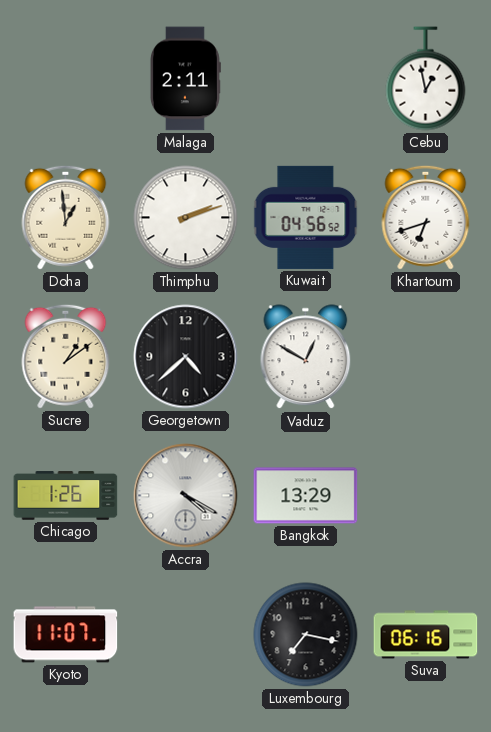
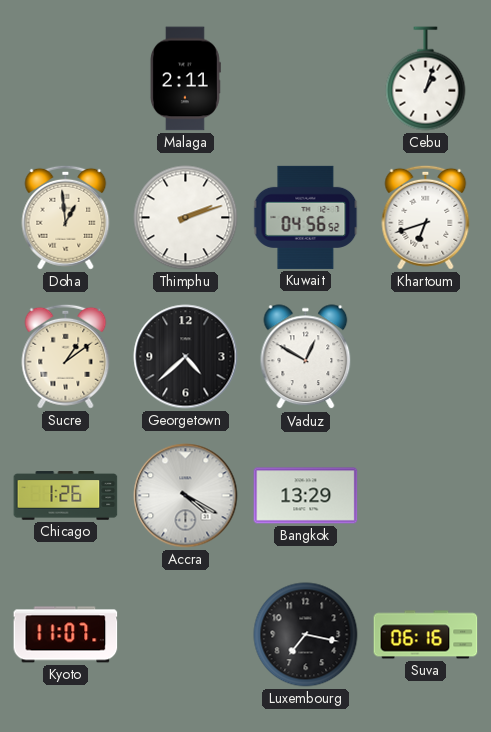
Cebu: 12:58 -> 1:03
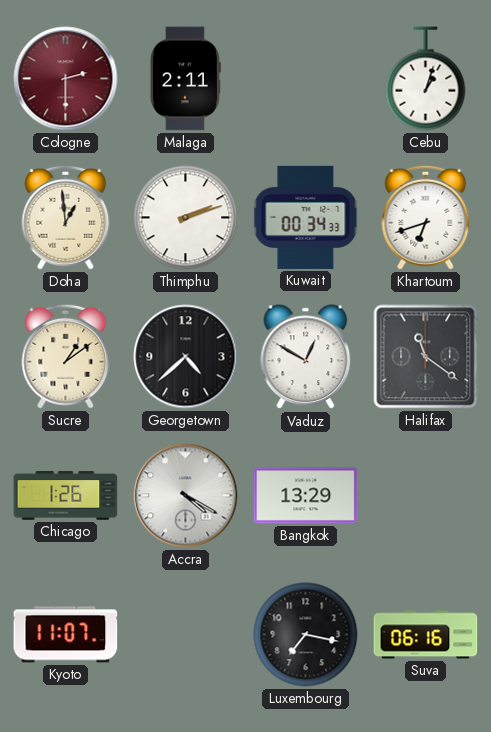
Cologne: none -> 2:30
Kuwait: 04:56 -> 00:34
Halifax: none -> 11:21
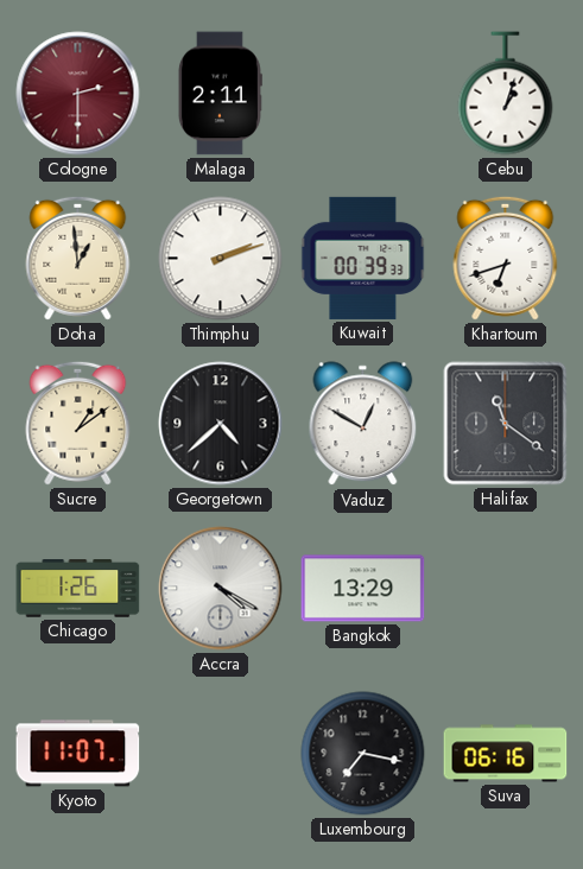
Kuwait: 00:34 -> 00:39
